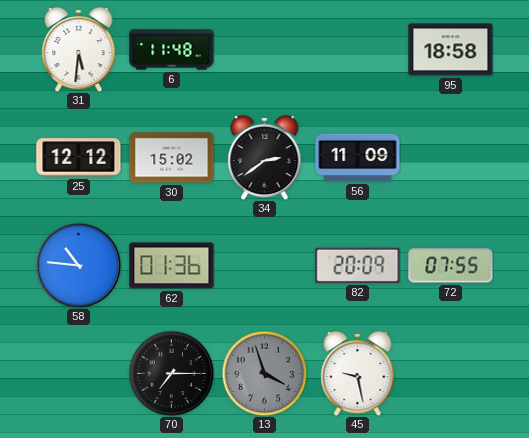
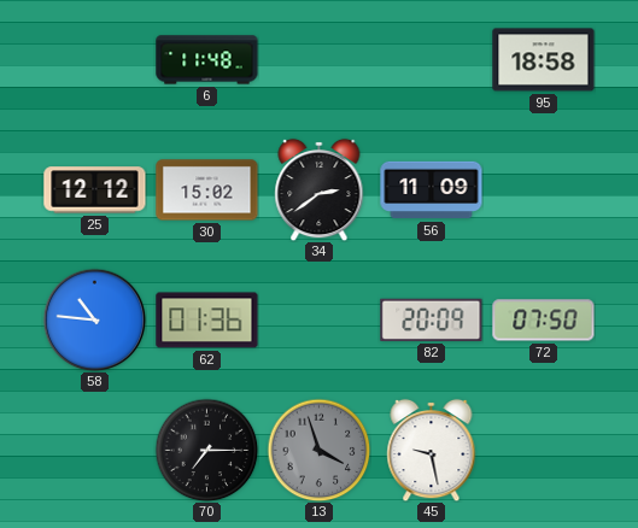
31: 5:31 -> none
72: 07:55 -> 07:50
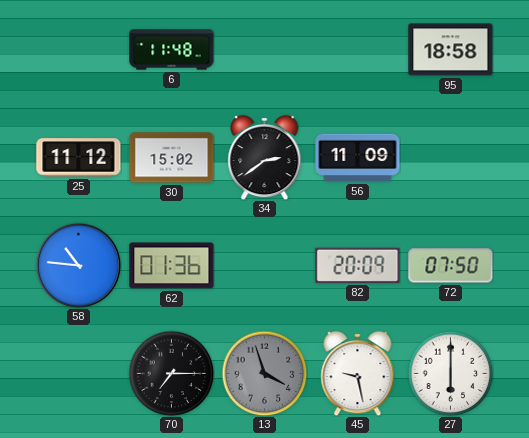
25: 12:12 -> 11:12
27: none -> 6:00
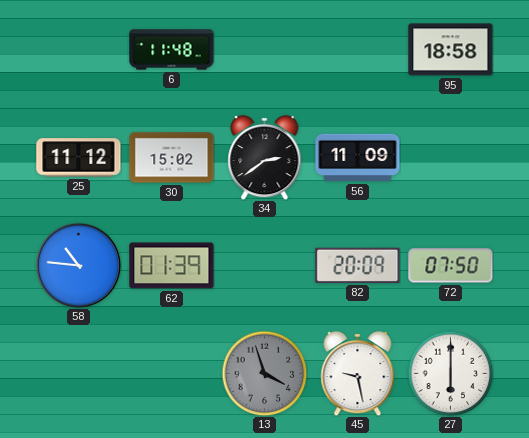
62: 01:36 -> 01:39
70: 7:15 -> none
